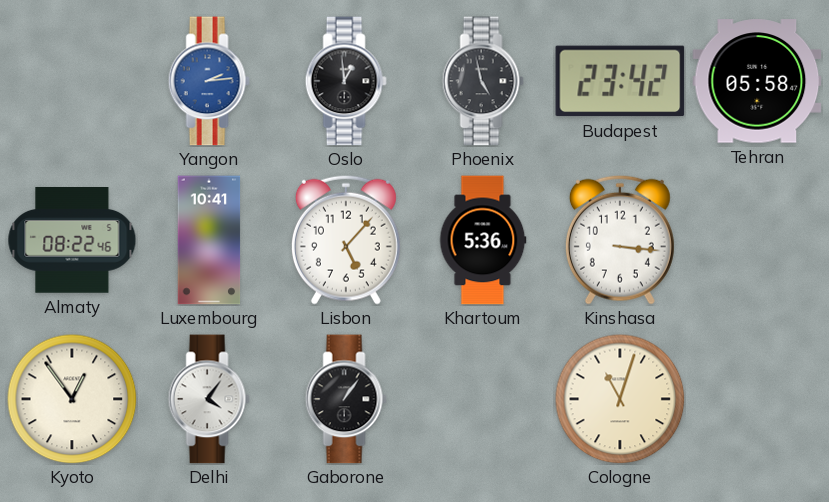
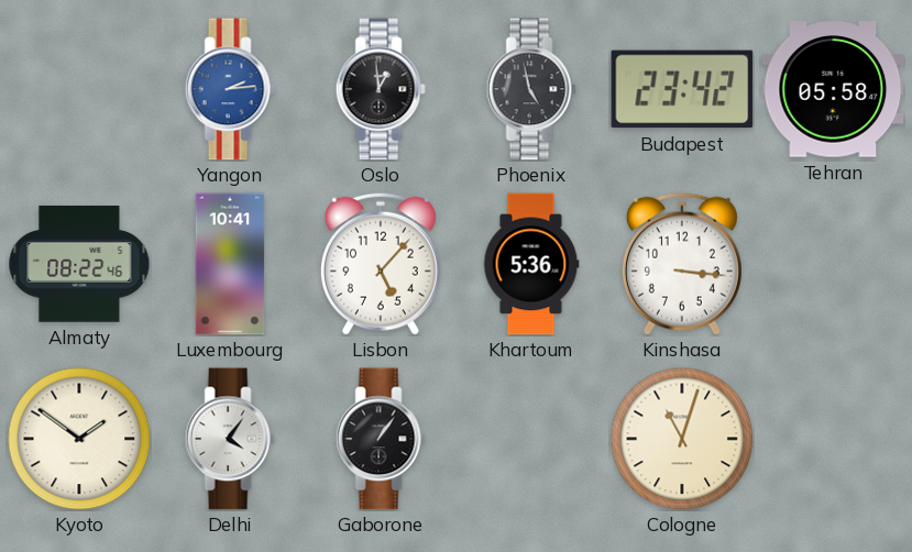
Kyoto: 12:54 -> 1:51
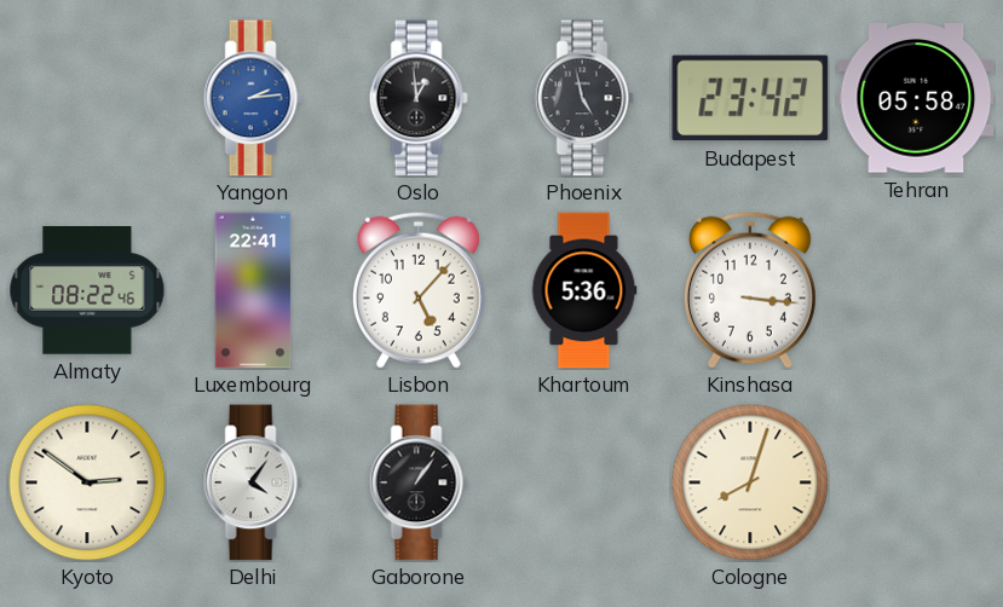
Luxembourg: 10:41 -> 22:41
Kyoto: 1:51 -> 2:51
Cologne: 11:03 -> 8:03
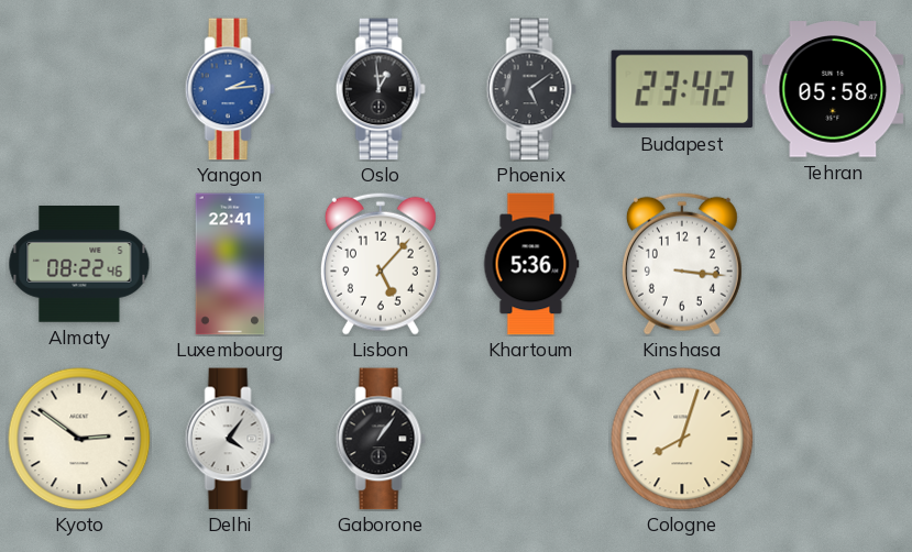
Phoenix: 4:58 -> 5:09
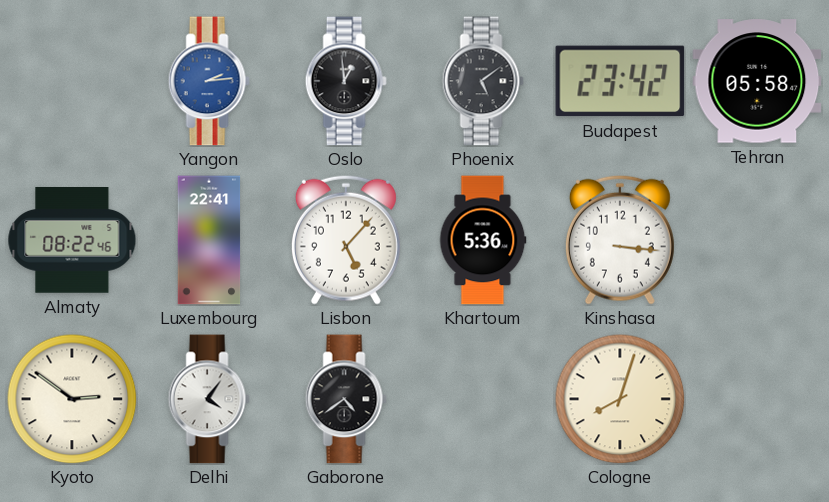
Gaborone: 1:06 -> 4:39
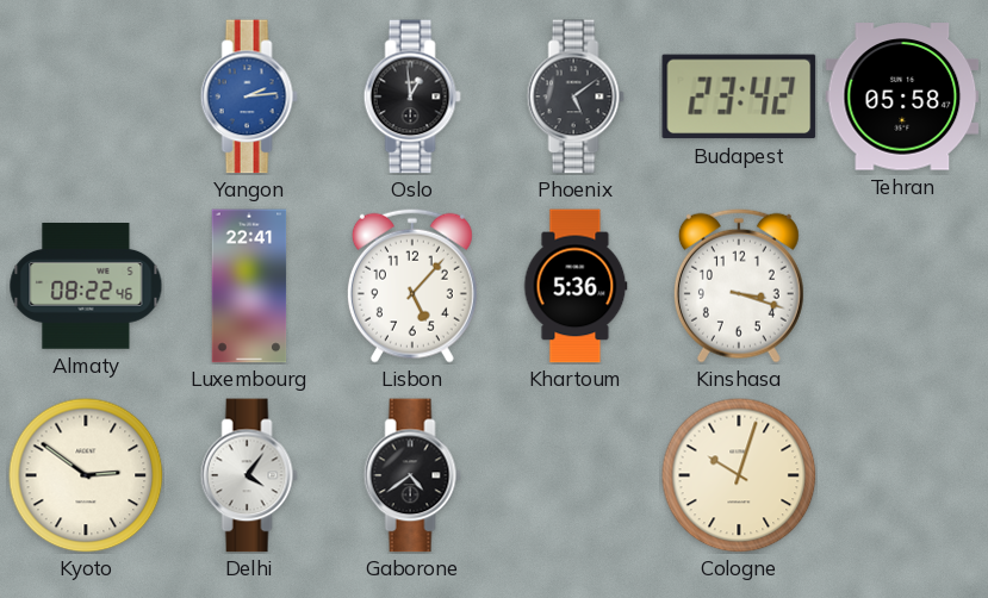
Kinshasa: 3:16 -> 3:18
Cologne: 8:03 -> 10:03
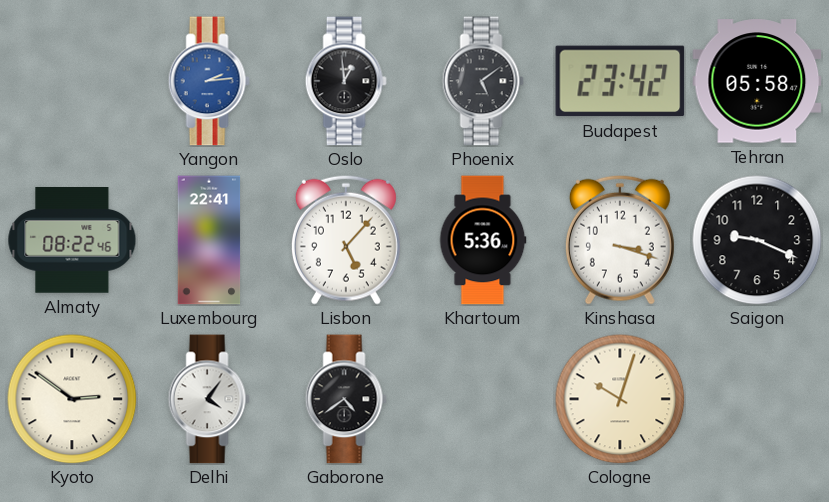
Saigon: none -> 9:19
